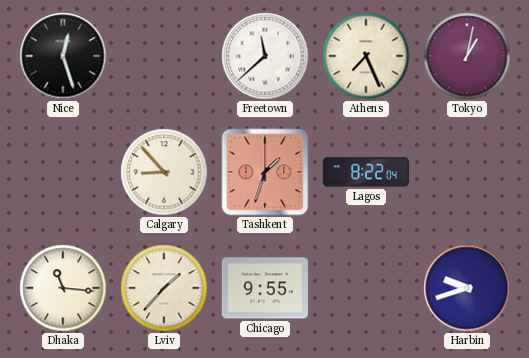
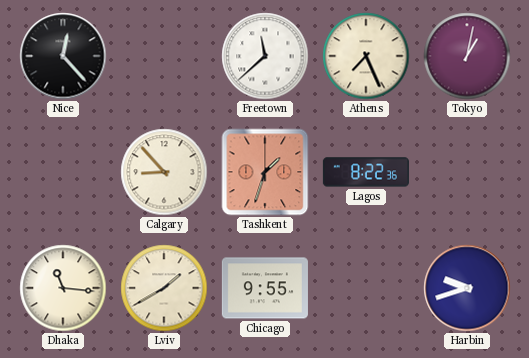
Nice: 12:27 -> 12:23
Lagos: 8:22:04 -> 8:22:36
Lviv: 1:37 -> 1:40
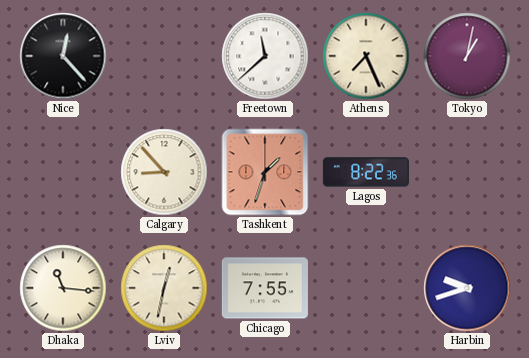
Lviv: 1:40 -> 12:32
Chicago: 9:55 -> 7:55
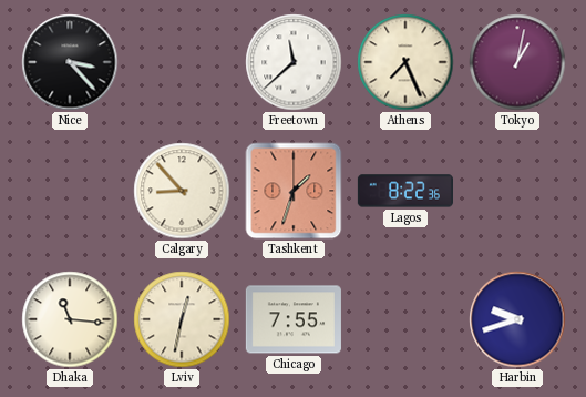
Nice: 12:23 -> 3:23
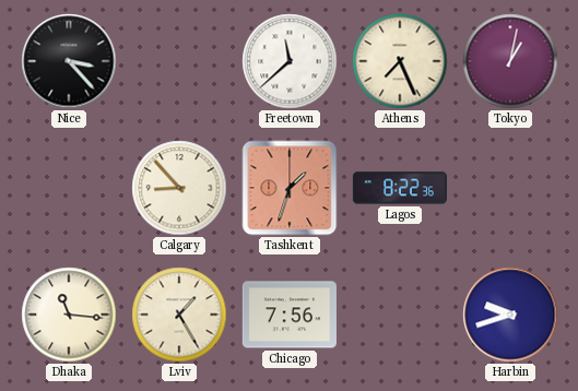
Lviv: 12:32 -> 1:25
Chicago: 7:55 -> 7:56
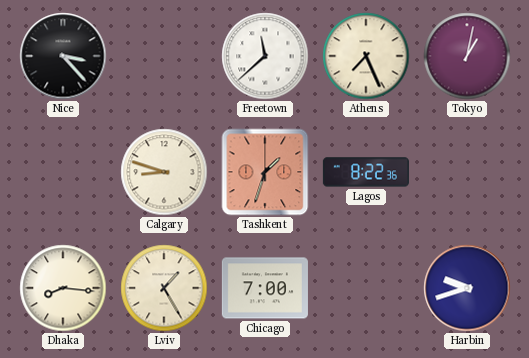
Calgary: 8:53 -> 8:48
Dhaka: 11:16 -> 8:16
Chicago: 7:56 -> 7:00
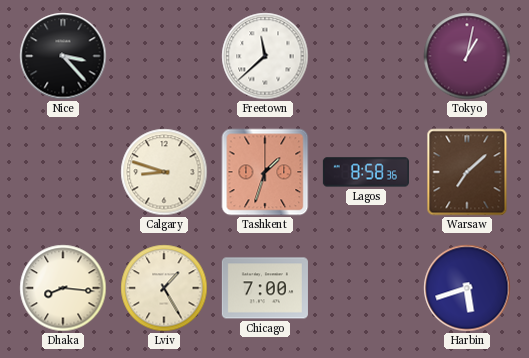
Athens: 7:26 -> none
Lagos: 8:22 -> 8:58
Warsaw: none -> 7:08
Harbin: 9:42 -> 5:42
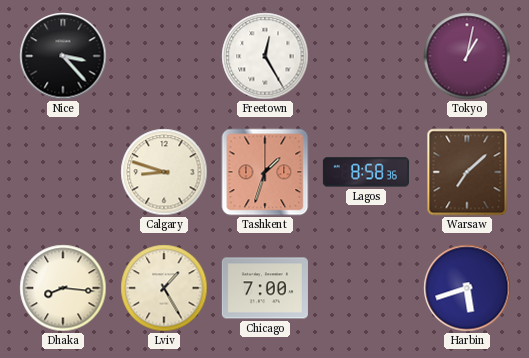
Freetown: 11:38 -> 12:25
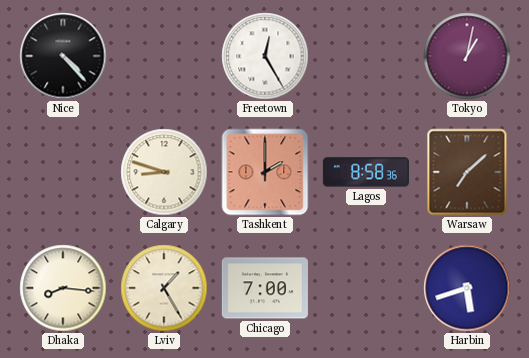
Nice: 3:23 -> 4:23
Tashkent: 1:33 -> 2:00
